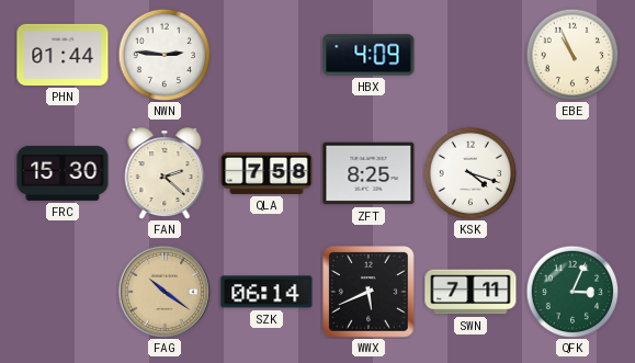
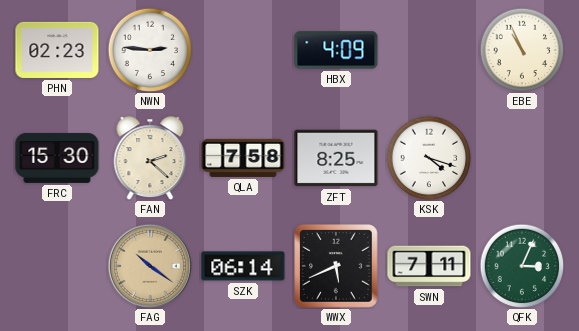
PHN: 01:44 -> 02:23
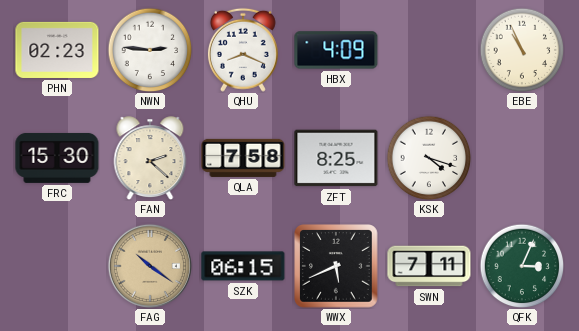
QHU: none -> 8:19
SZK: 06:14 -> 06:15
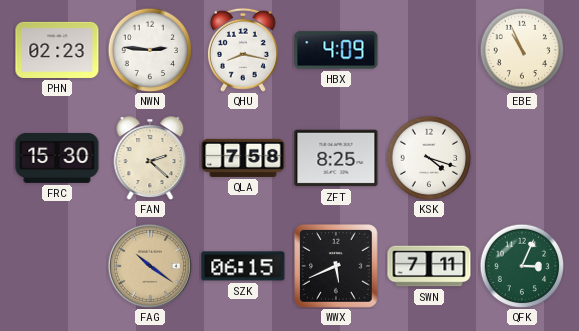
QHU: 8:19 -> 8:17
